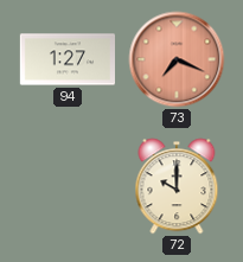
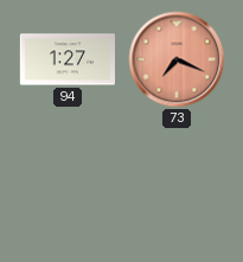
72: 10:00 -> none
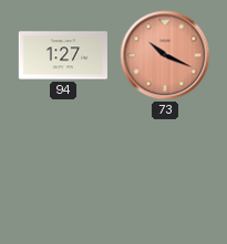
73: 7:19 -> 10:19
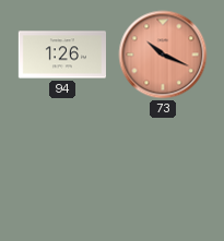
94: 1:27 -> 1:26
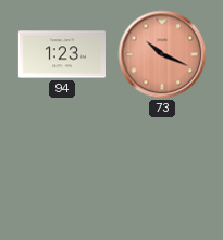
94: 1:26 -> 1:23
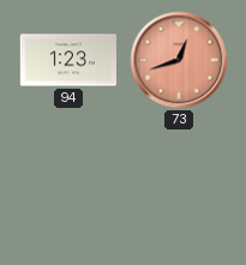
73: 10:19 -> 12:42
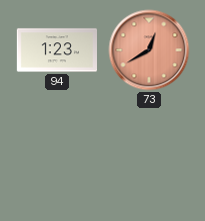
73: 12:42 -> 12:40
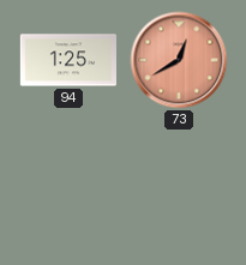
94: 1:23 -> 1:25
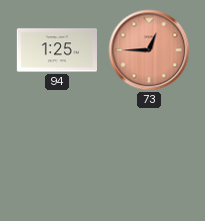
73: 12:40 -> 12:45
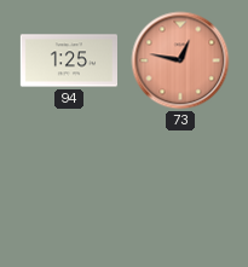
73: 12:45 -> 12:47
